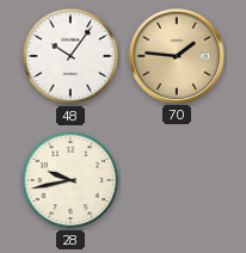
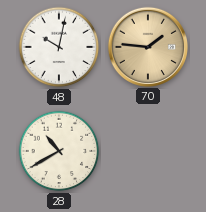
48: 10:06 -> 10:02
28: 9:43 -> 10:40
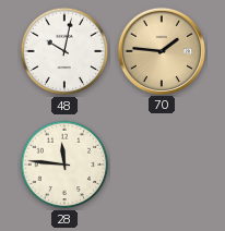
28: 10:40 -> 11:46
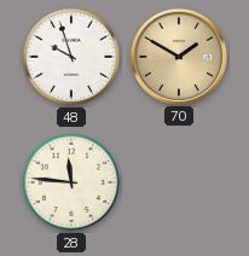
48: 10:02 -> 9:57
70: 1:46 -> 1:50
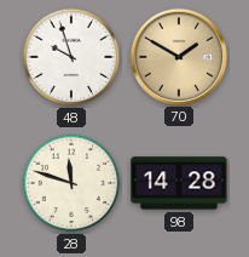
28: 11:46 -> 11:48
98: none -> 14:28
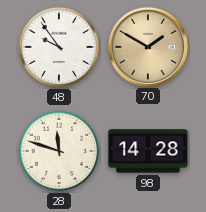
48: 9:57 -> 9:54
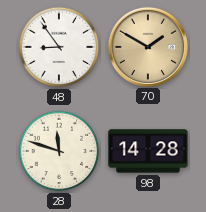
48: 9:54 -> 8:54
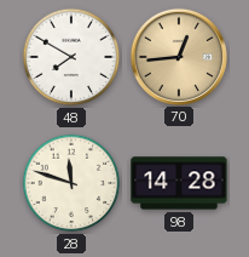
48: 8:54 -> 7:50
70: 1:50 -> 12:44
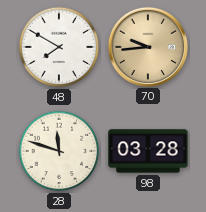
70: 12:44 -> 9:44
98: 14:28 -> 03:28
